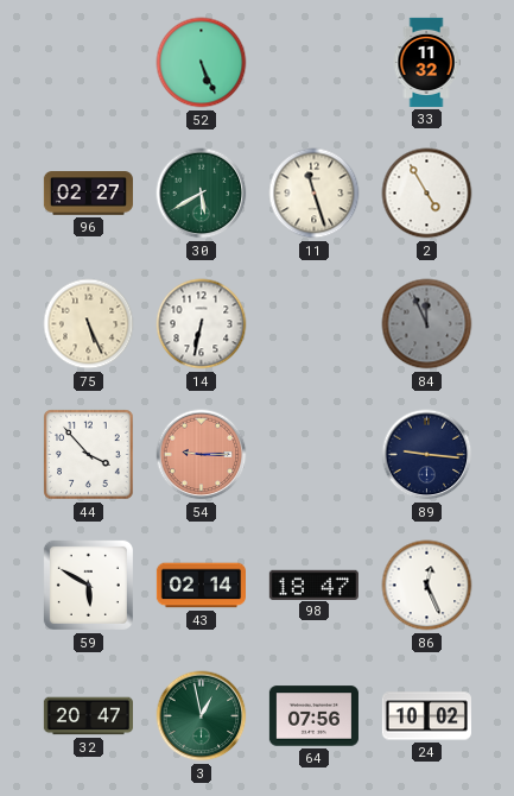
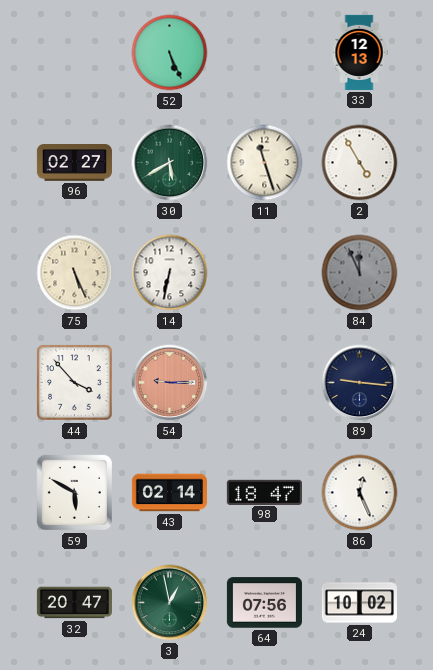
33: 11:32 -> 12:13
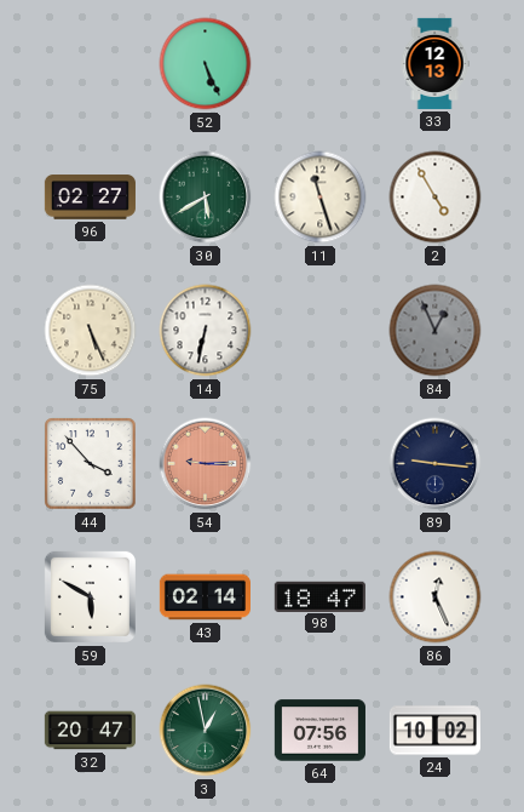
84: 11:56 -> 12:56
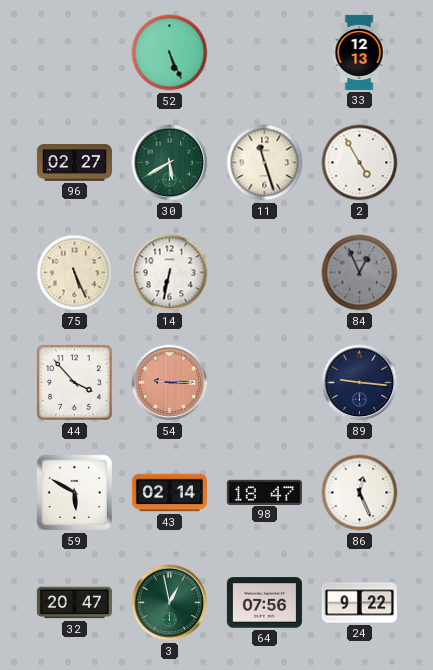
24: 10:02 -> 9:22
